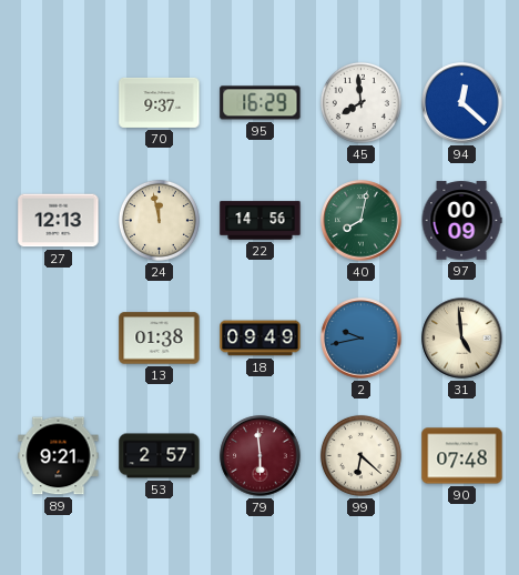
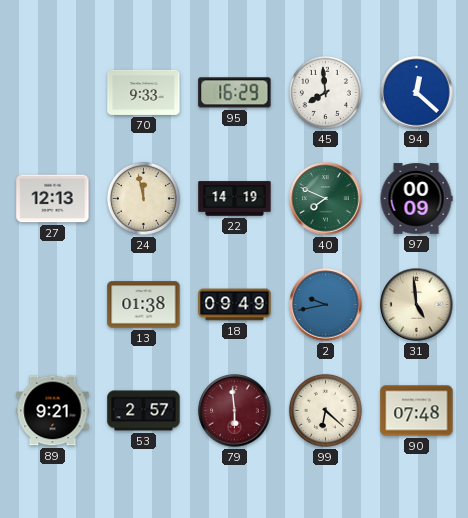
70: 9:37 -> 9:33
22: 14:56 -> 14:19
40: 8:02 -> 7:49
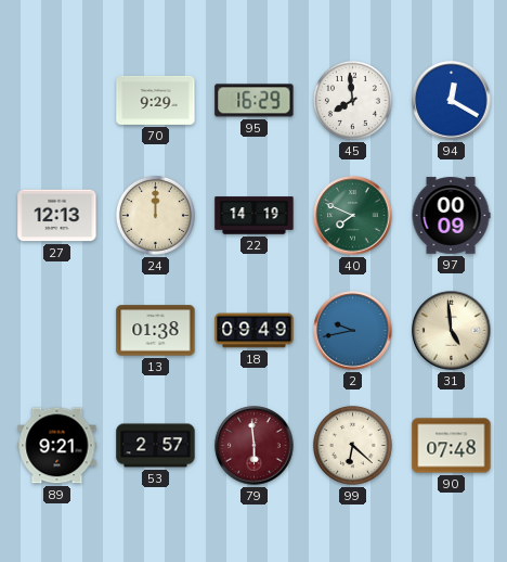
70: 9:33 -> 9:29
94: 12:22 -> 12:20
24: 11:58 -> 12:00
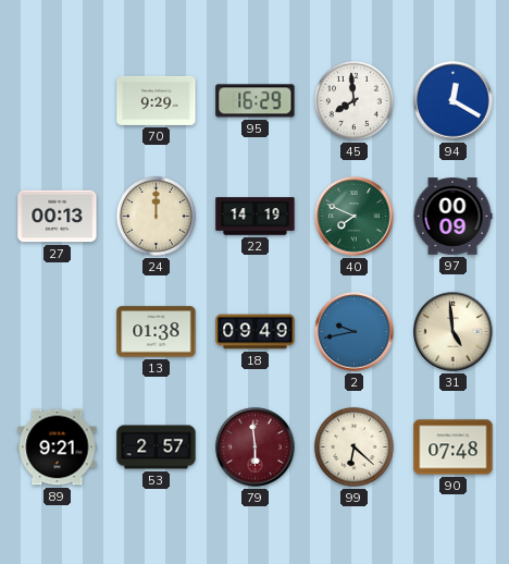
27: 12:13 -> 00:13
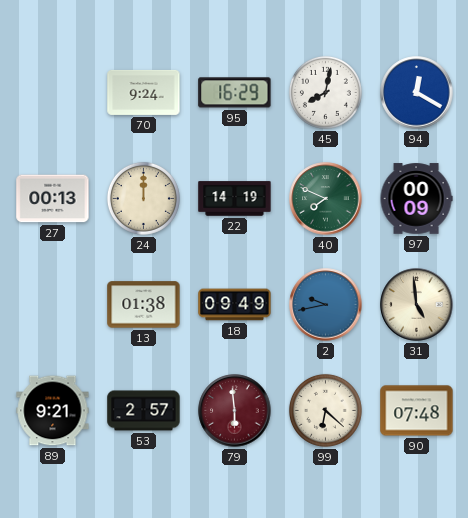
70: 9:29 -> 9:24
45: 7:59 -> 8:02
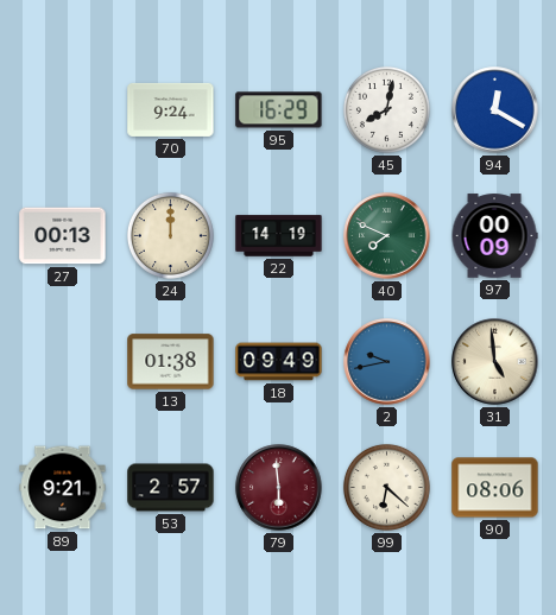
90: 07:48 -> 08:06
